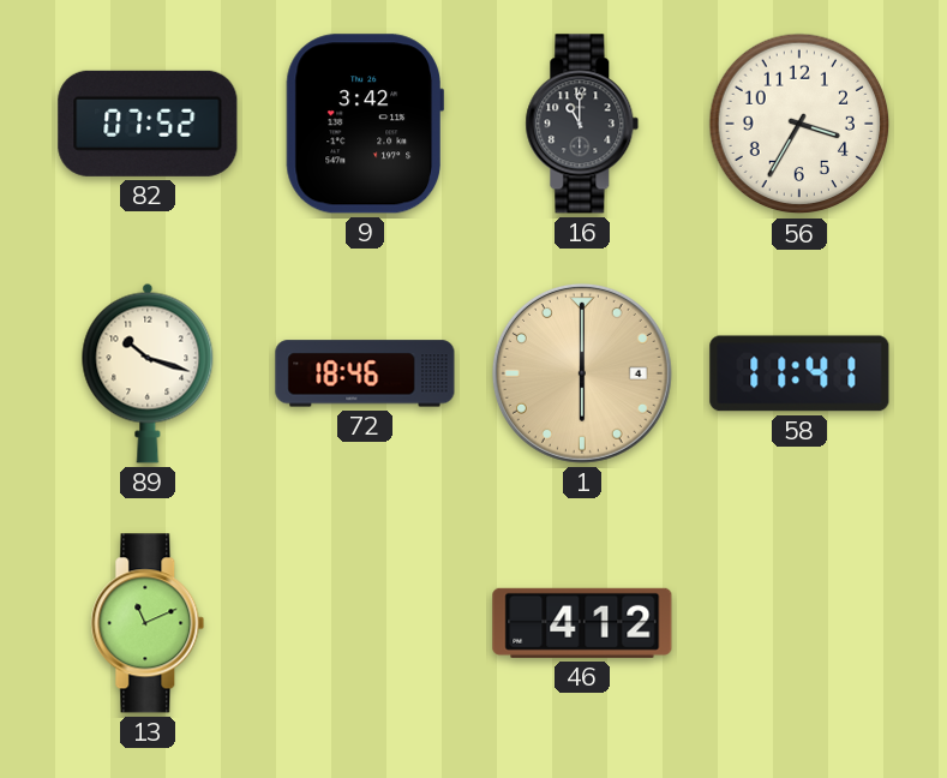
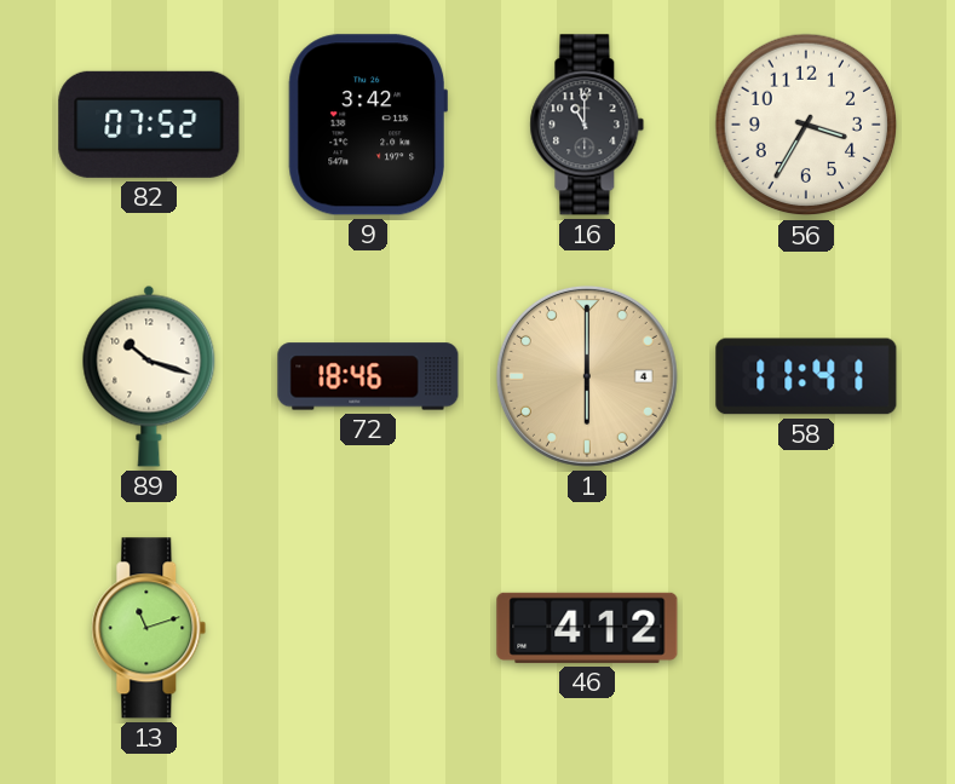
13: 11:11 -> 11:12
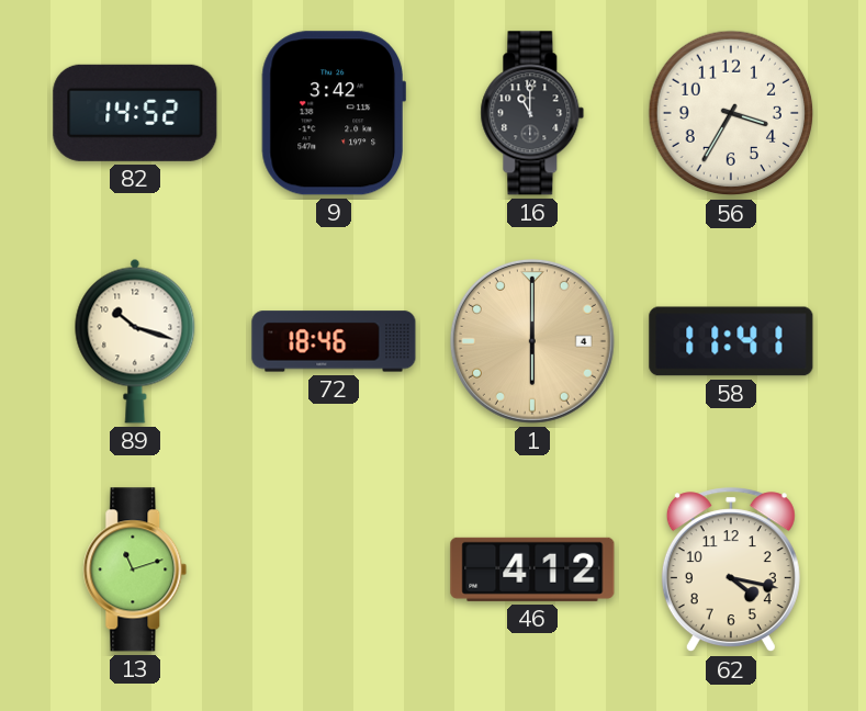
82: 07:52 -> 14:52
62: none -> 4:17
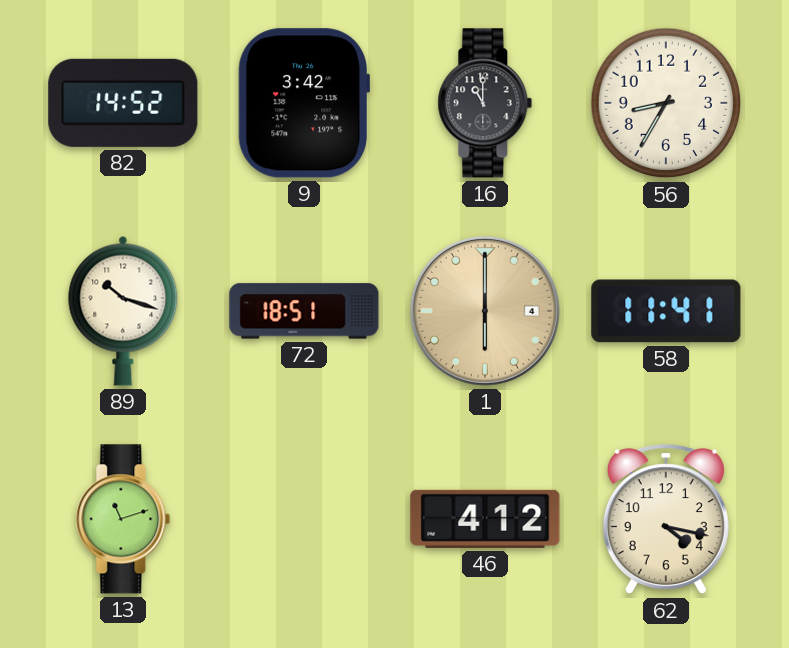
56: 3:35 -> 8:35
72: 18:46 -> 18:51
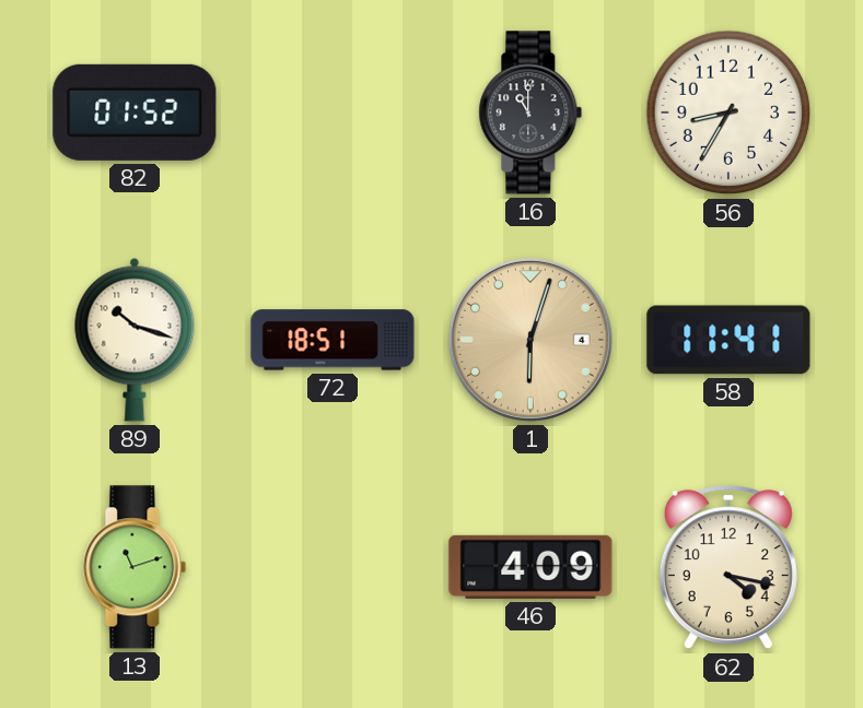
82: 14:52 -> 01:52
9: 3:42 -> none
1: 6:00 -> 6:03
46: 4:12 -> 4:09
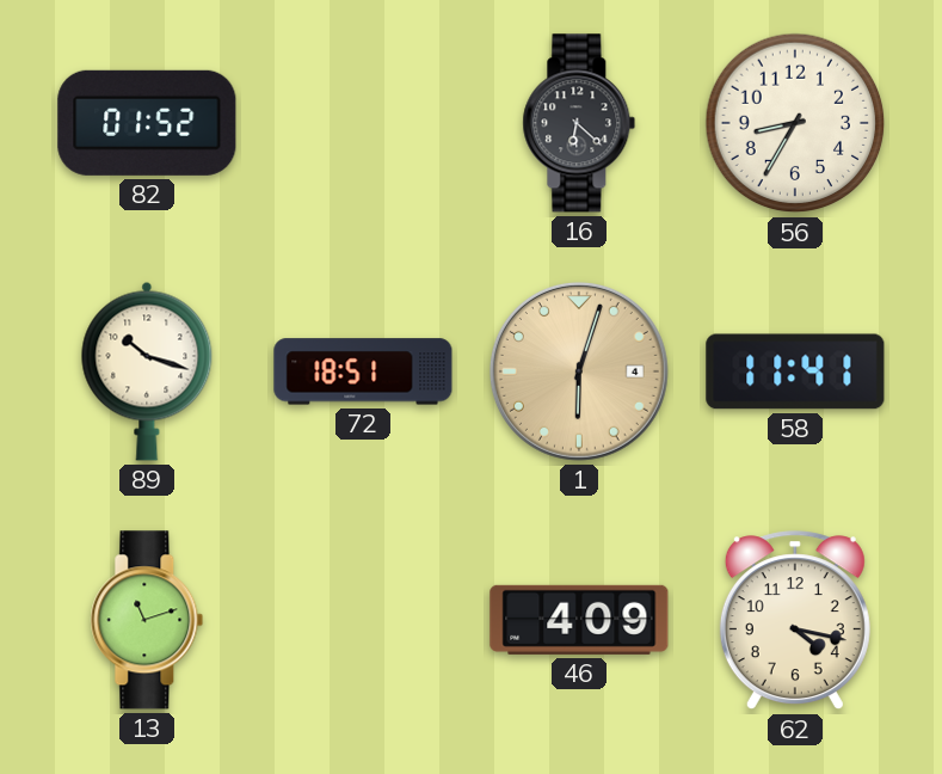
16: 11:00 -> 6:22
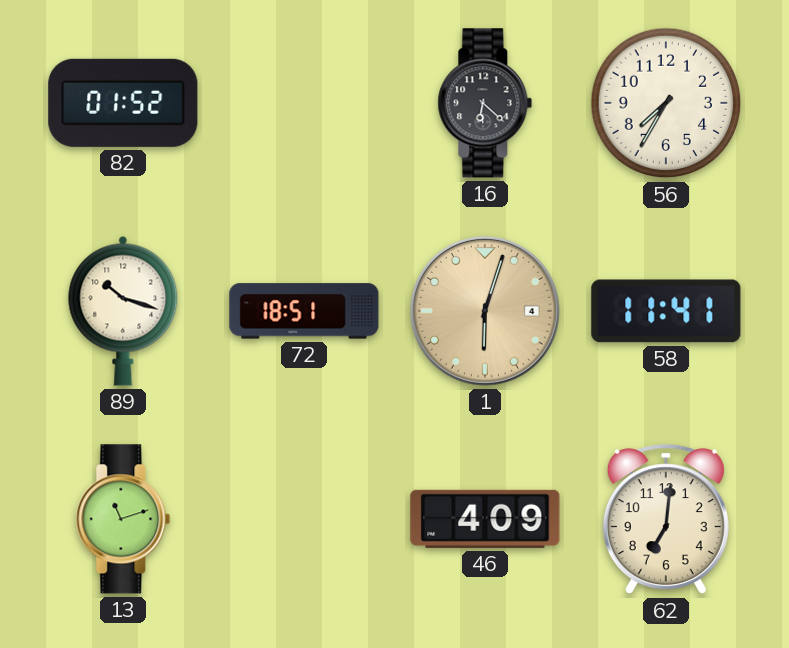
56: 8:35 -> 7:35
62: 4:17 -> 7:01
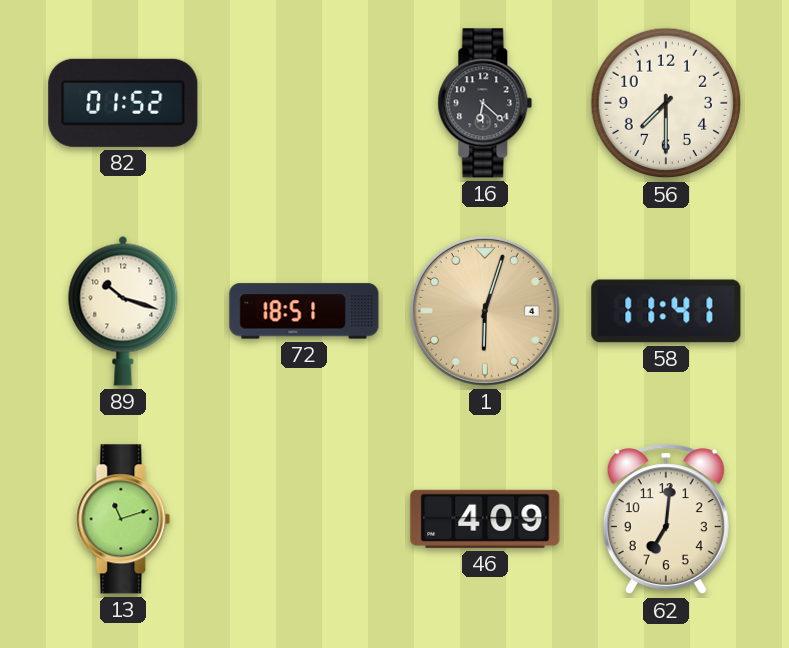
56: 7:35 -> 7:30
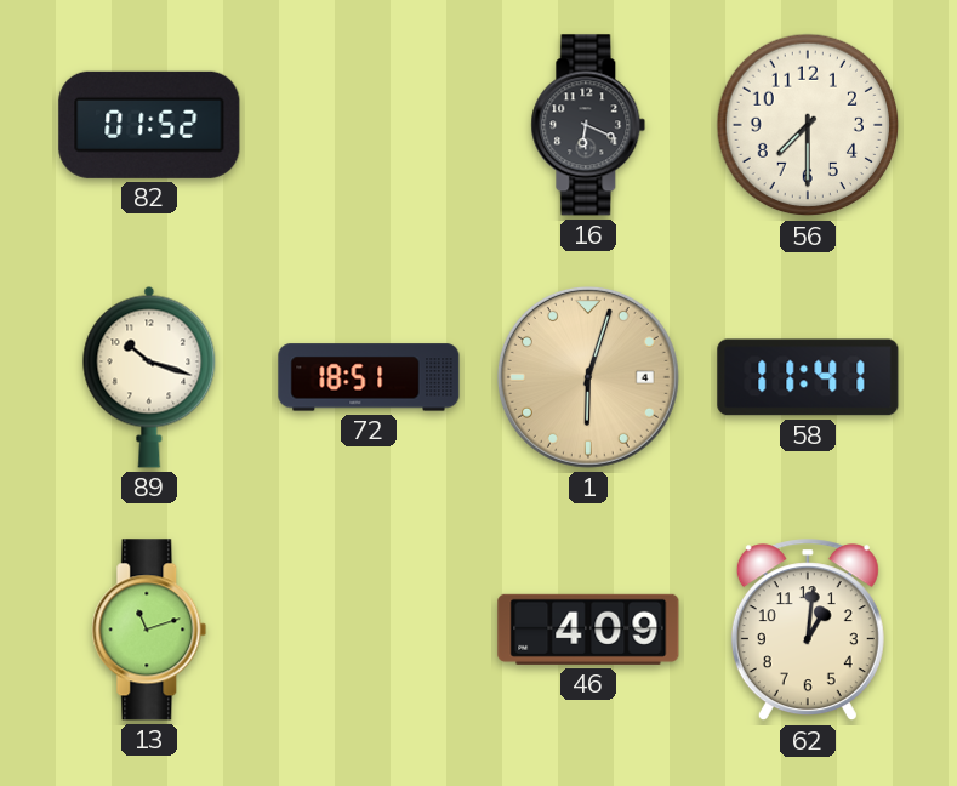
16: 6:22 -> 6:19
62: 7:01 -> 1:01
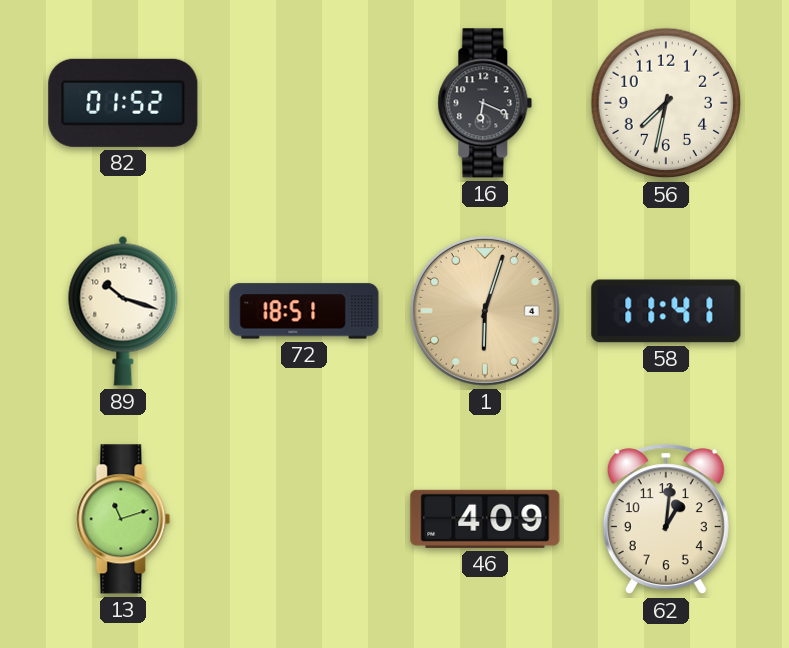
56: 7:30 -> 7:32
